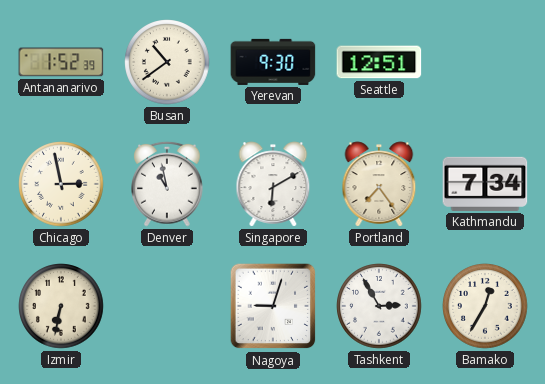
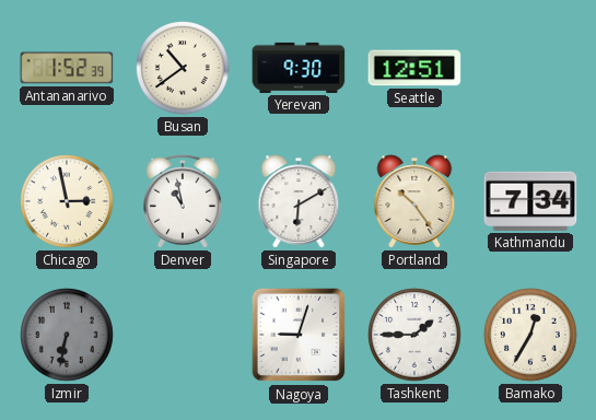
Portland: 7:24 -> 10:24
Izmir dial: cream -> grey
Tashkent: 2:55 -> 1:45
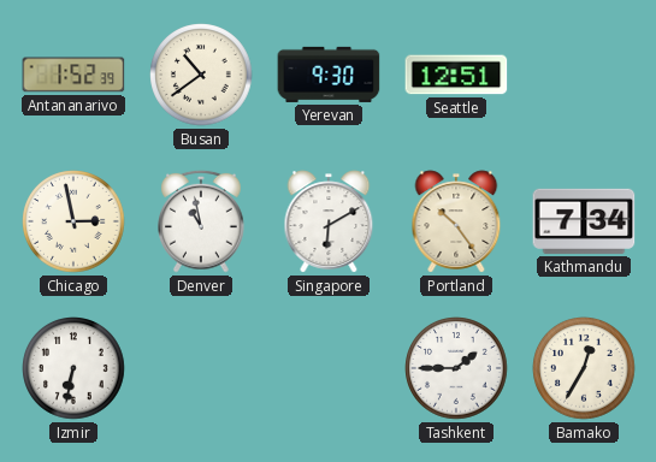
Izmir dial: grey -> white
Nagoya: 9:03 -> none
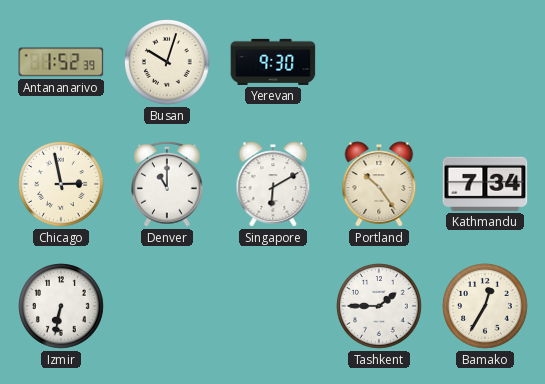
Busan: 10:39 -> 10:03
Seattle: 12:51 -> none
Denver: 10:58 -> 11:00
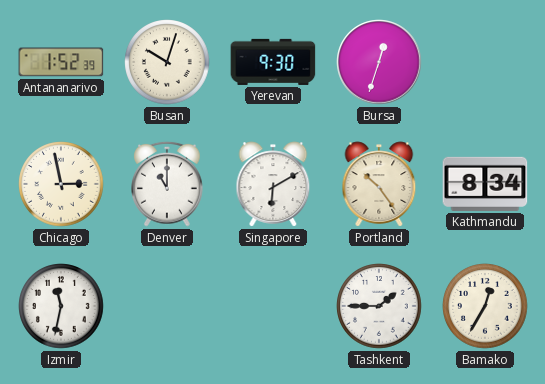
Bursa: none -> 12:33
Kathmandu: 7:34 -> 8:34
Izmir: 6:32 -> 11:32
